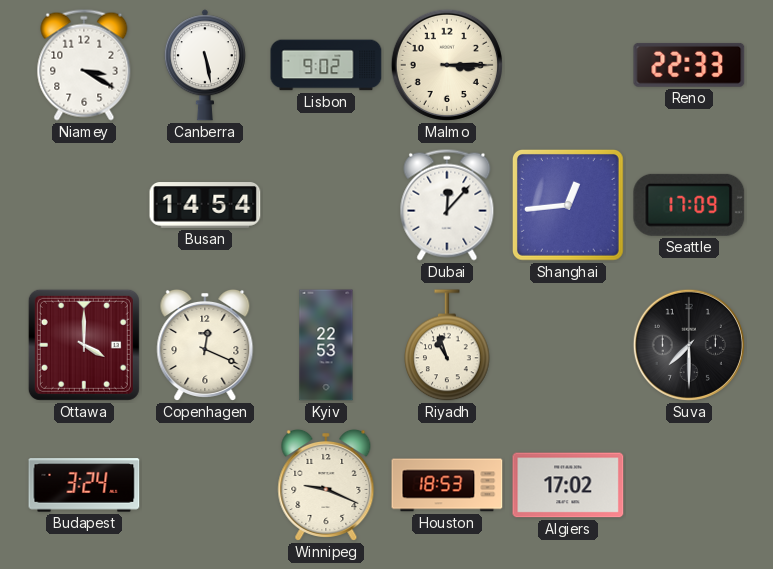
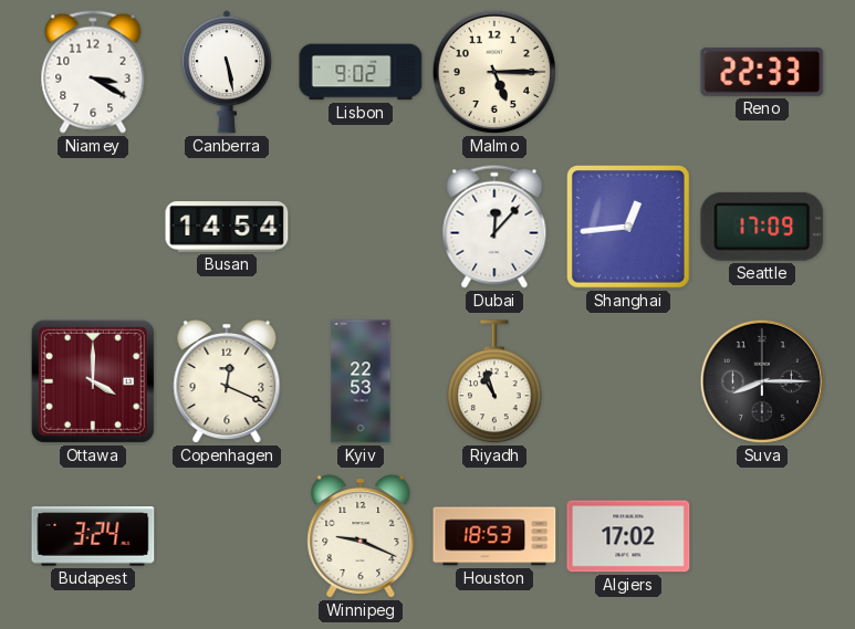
Malmo: 3:15 -> 5:15
Suva: 7:30 -> 8:15
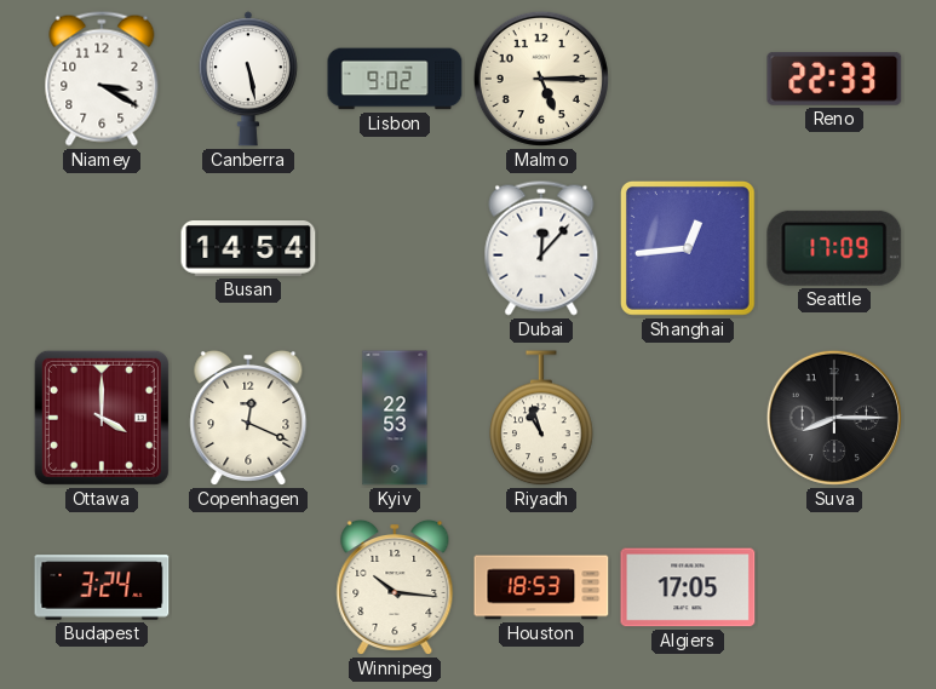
Winnipeg: 9:19 -> 10:16
Algiers: 17:02 -> 17:05
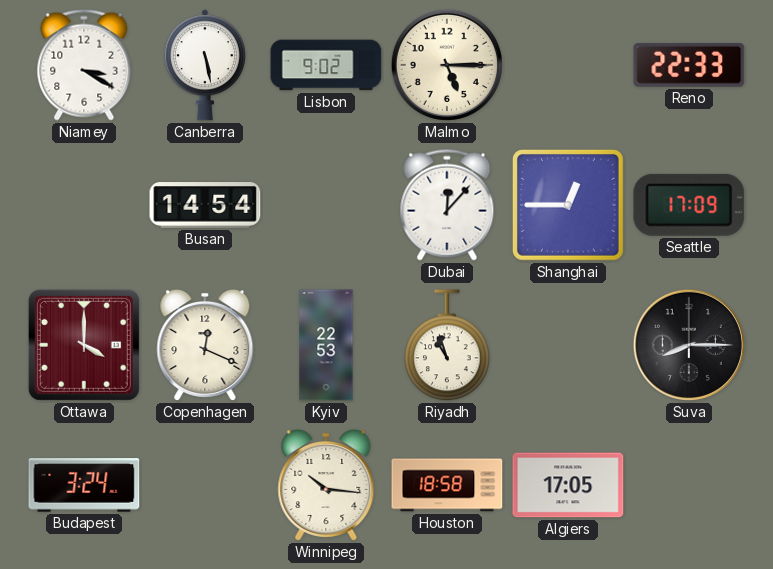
Shanghai: 12:44 -> 12:45
Houston: 18:53 -> 18:58
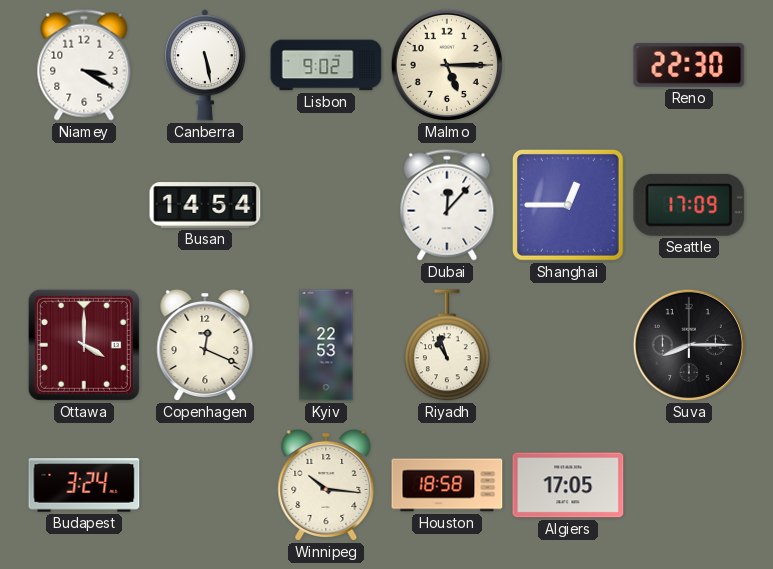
Reno: 22:33 -> 22:30
